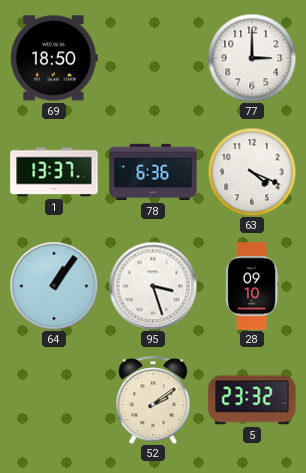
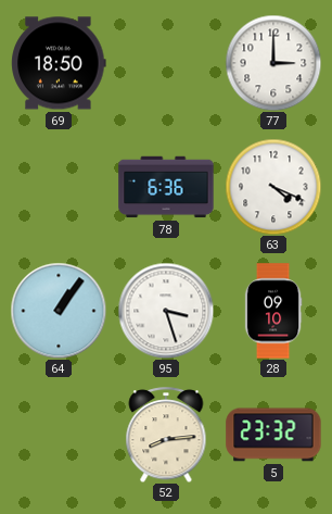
1: 13:37 -> none
52: 2:09 -> 8:14
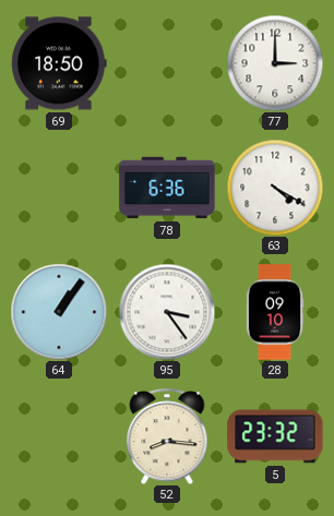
63: 4:19 -> 4:20
95: 3:27 -> 3:24
52: 8:14 -> 8:16
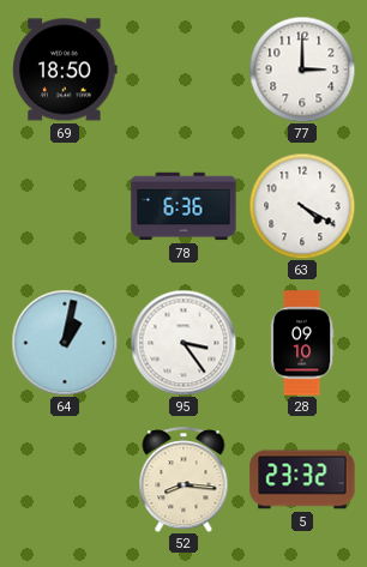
64: 1:06 -> 1:02
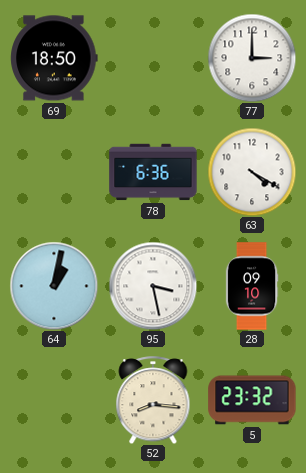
95: 3:24 -> 3:28
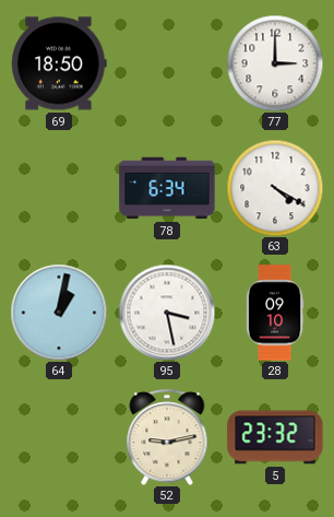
78: 6:36 -> 6:34
52: 8:16 -> 9:13
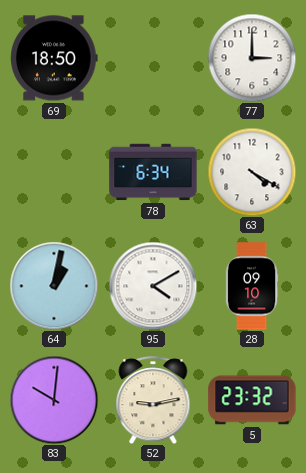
95: 3:28 -> 4:10
83: none -> 10:01
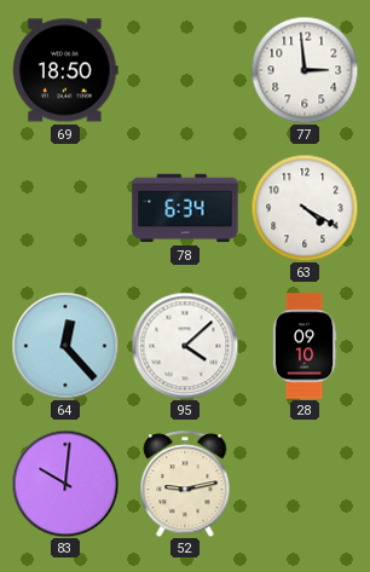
77: 3:00 -> 2:59
64: 1:02 -> 12:23
95: 4:10 -> 4:08
5: 23:32 -> none
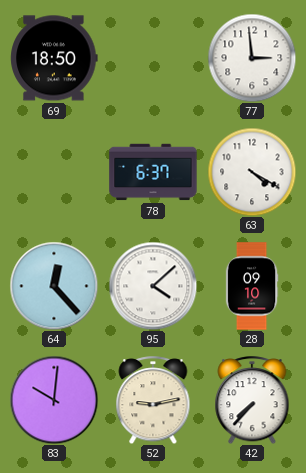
78: 6:34 -> 6:37
42: none -> 7:37
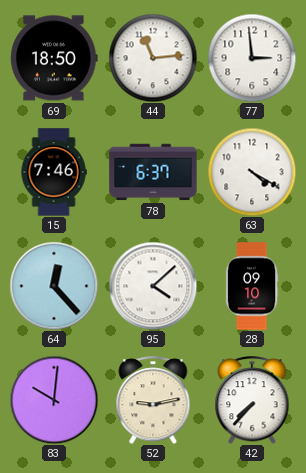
44: none -> 11:14
15: none -> 7:46
